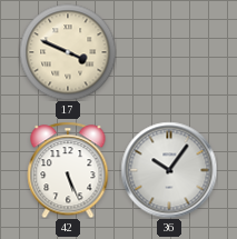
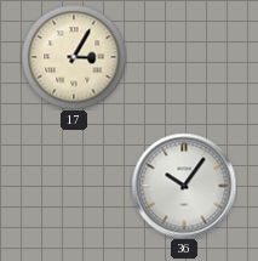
17: 3:49 -> 3:05
42: 5:26 -> none
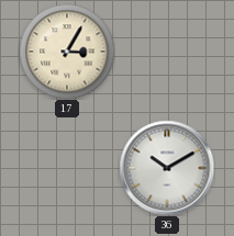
36: 10:06 -> 10:10
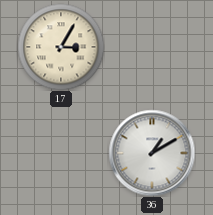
36: 10:10 -> 1:10
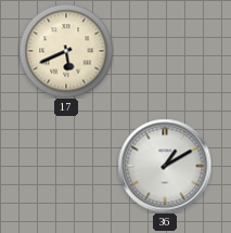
17: 3:05 -> 5:41
